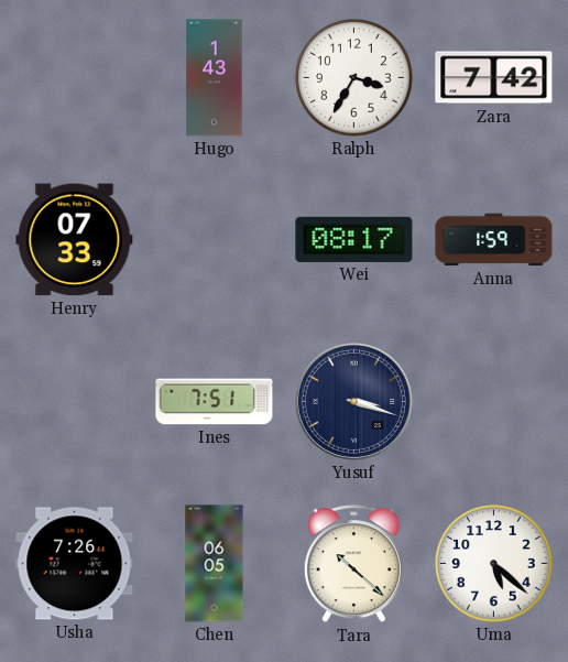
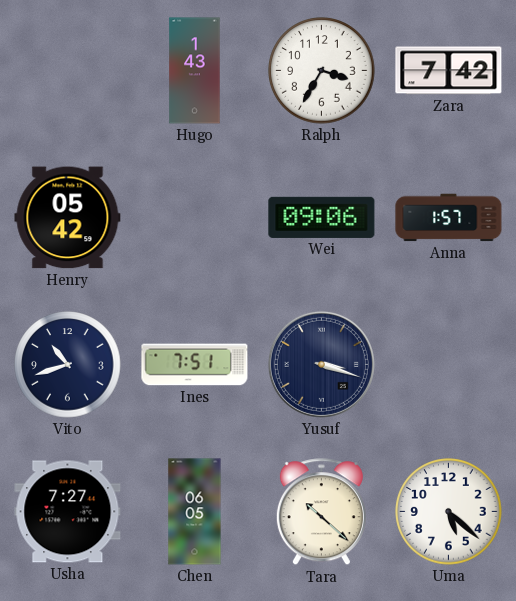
Henry: 07:33 -> 05:42
Wei: 08:17 -> 09:06
Anna: 1:59 -> 1:57
Vito: none -> 10:42
Usha: 7:26 -> 7:27
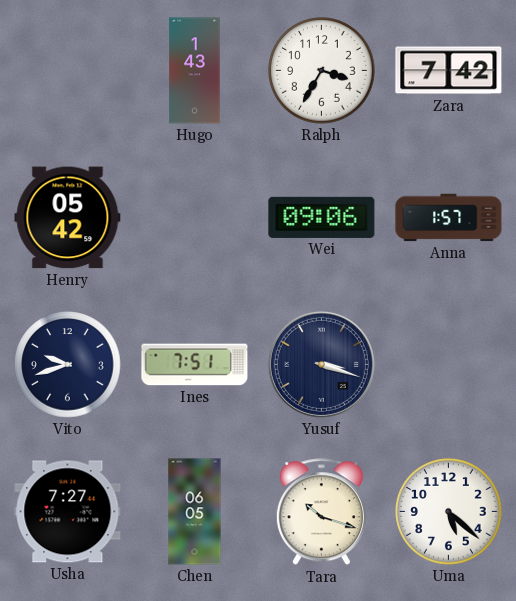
Vito: 10:42 -> 9:42
Tara: 10:22 -> 10:18
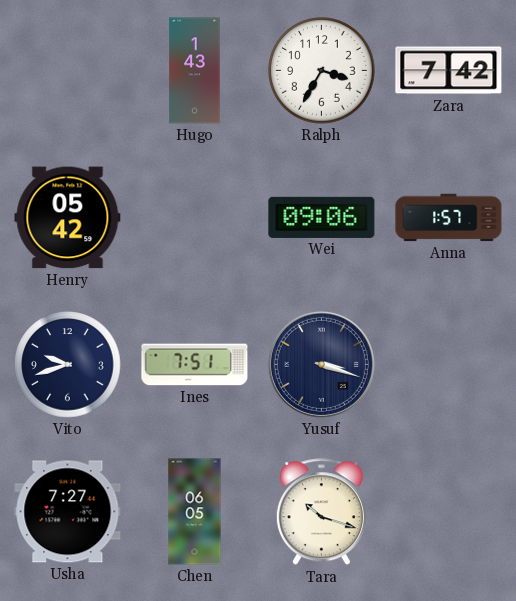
Uma: 5:22 -> none
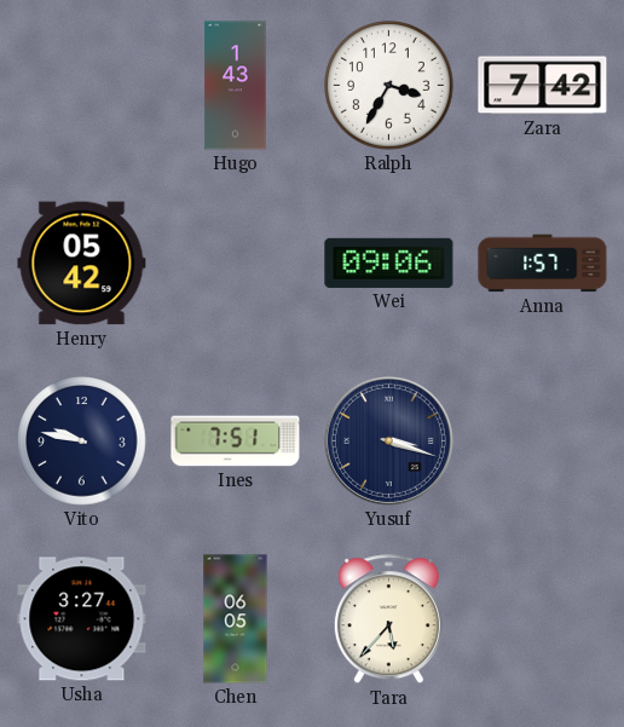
Vito: 9:42 -> 9:47
Usha: 7:27 -> 3:27
Tara: 10:18 -> 5:37
